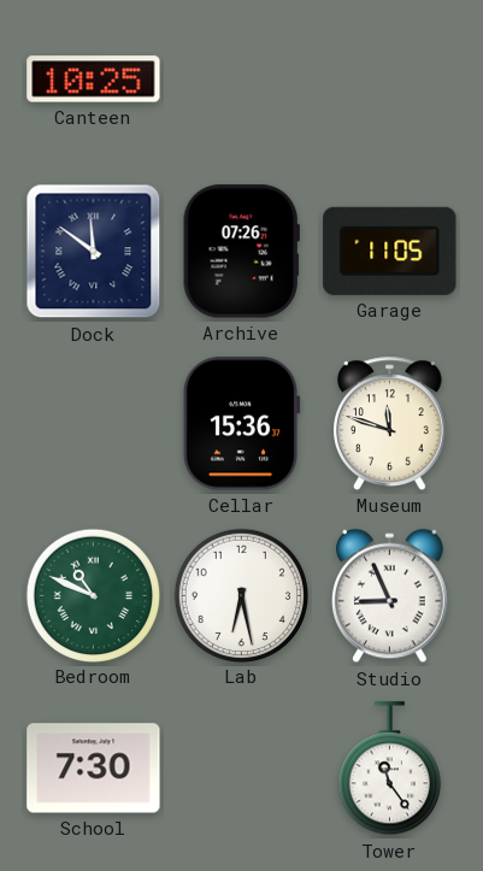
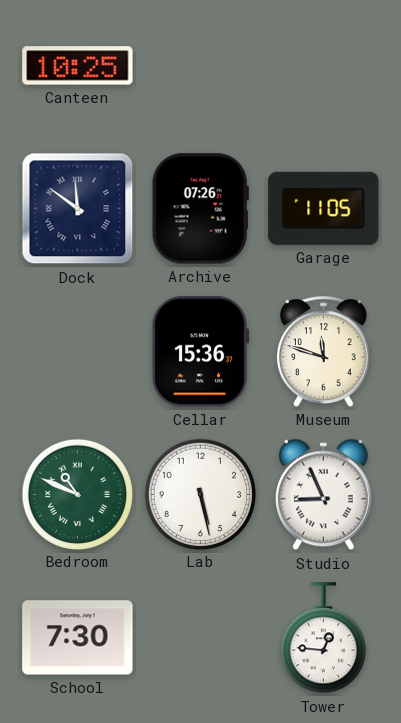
Lab: 6:28 -> 5:28
Tower: 11:24 -> 12:46
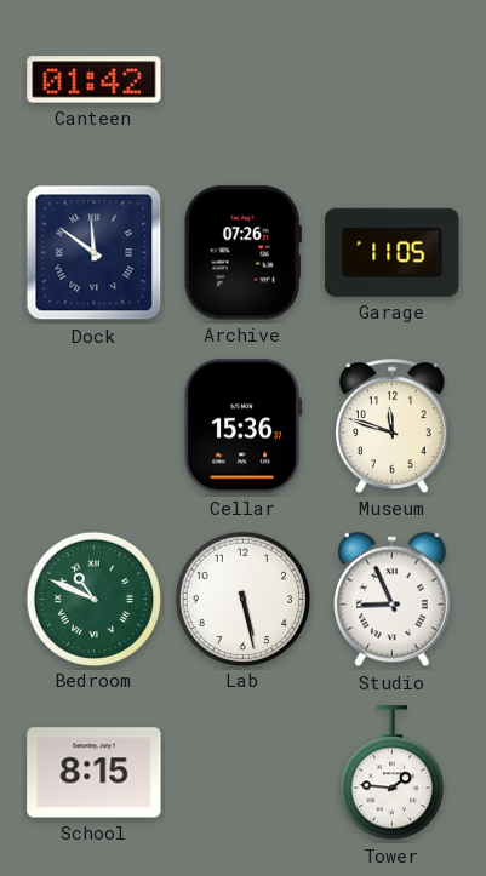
Canteen: 10:25 -> 01:42
School: 7:30 -> 8:15
Tower: 12:46 -> 1:46
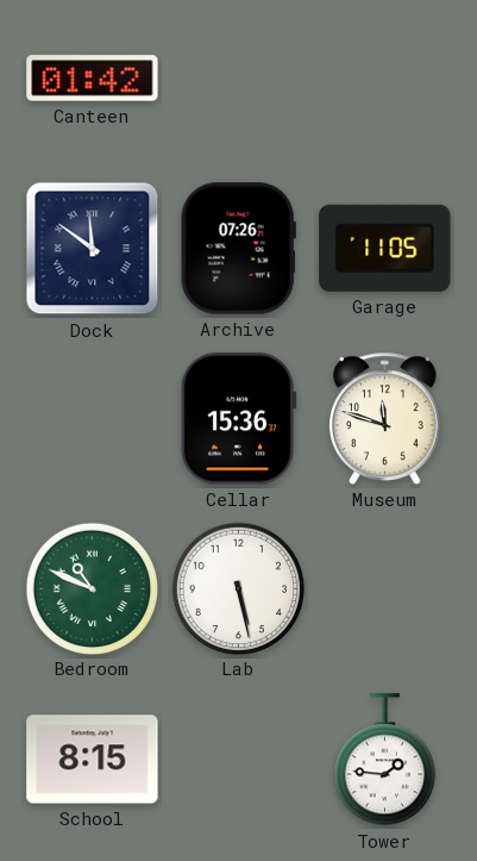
Studio: 8:56 -> none
